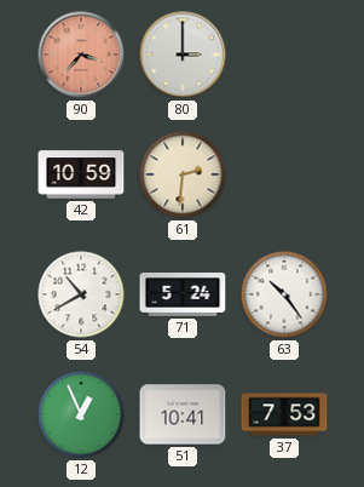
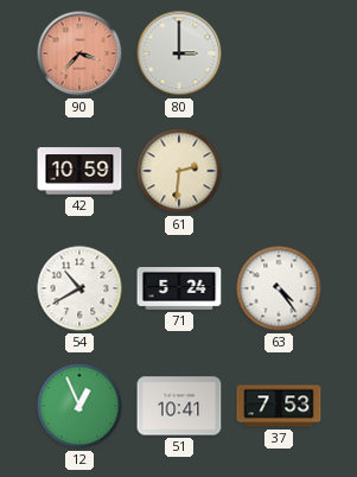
63: 10:24 -> 4:24
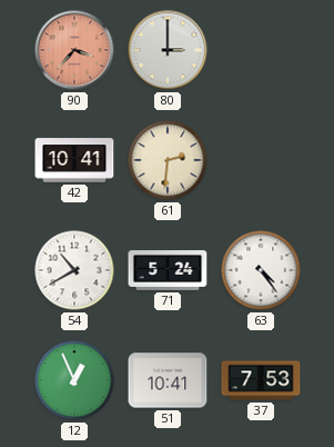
42: 10:59 -> 10:41
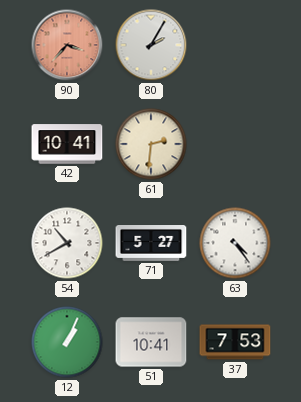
80: 3:00 -> 2:05
71: 5:24 -> 5:27
12: 12:56 -> 1:04
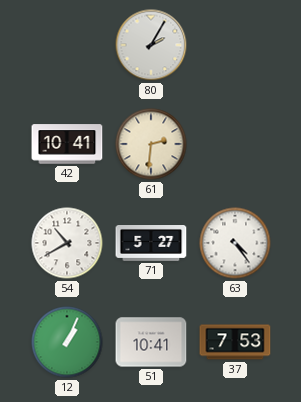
90: 3:37 -> none
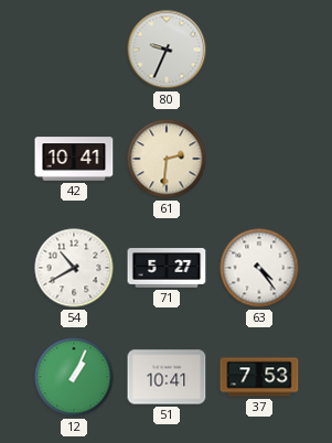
80: 2:05 -> 9:34
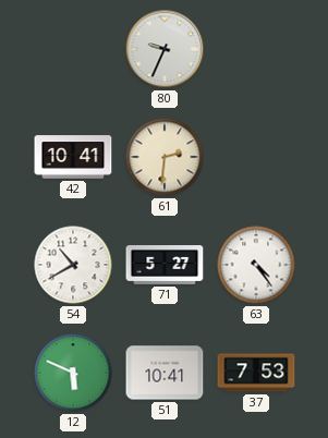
12: 1:04 -> 5:49
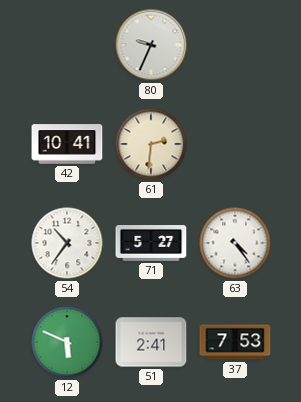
54: 10:40 -> 10:36
51: 10:41 -> 2:41
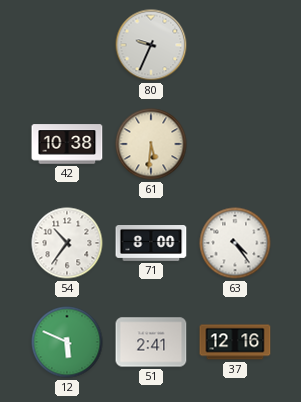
42: 10:41 -> 10:38
61: 2:31 -> 5:31
71: 5:27 -> 8:00
37: 7:53 -> 12:16
